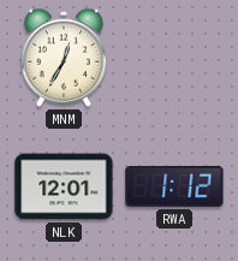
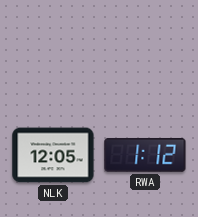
MNM: 12:35 -> none
NLK: 12:01 -> 12:05
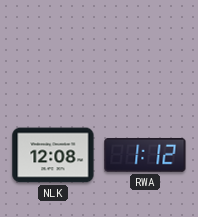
NLK: 12:05 -> 12:08
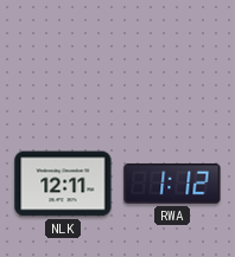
NLK: 12:08 -> 12:11
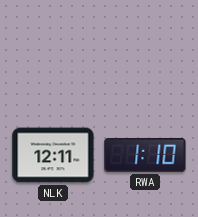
RWA: 1:12 -> 1:10
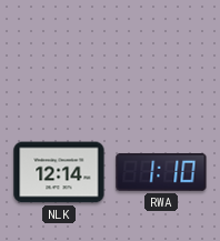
NLK: 12:11 -> 12:14
